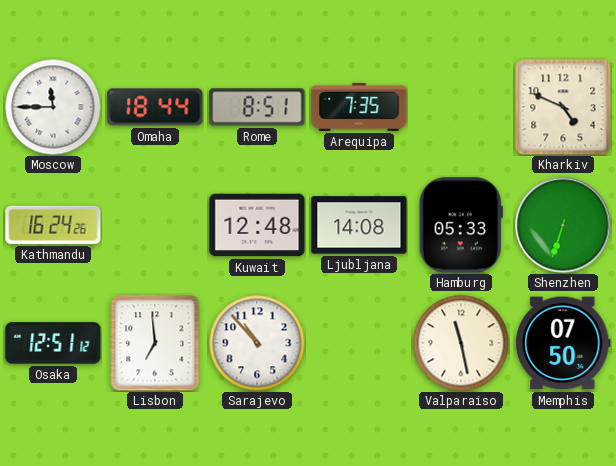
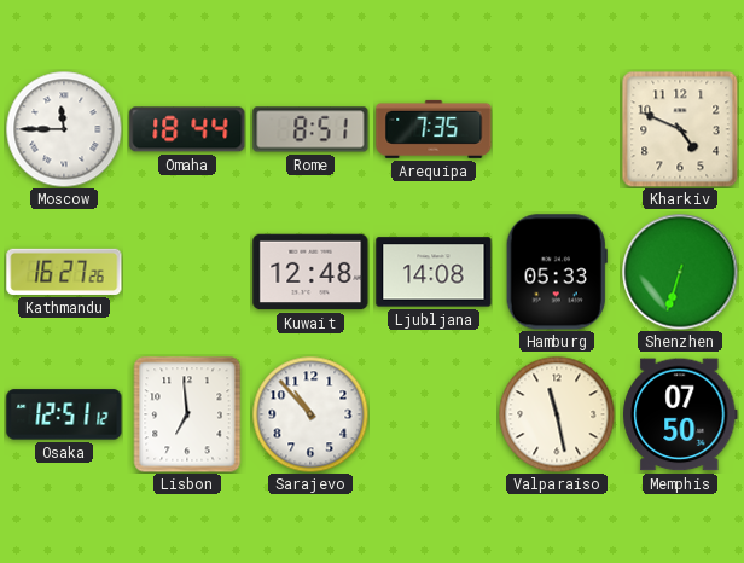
Kathmandu: 16:24 -> 16:27
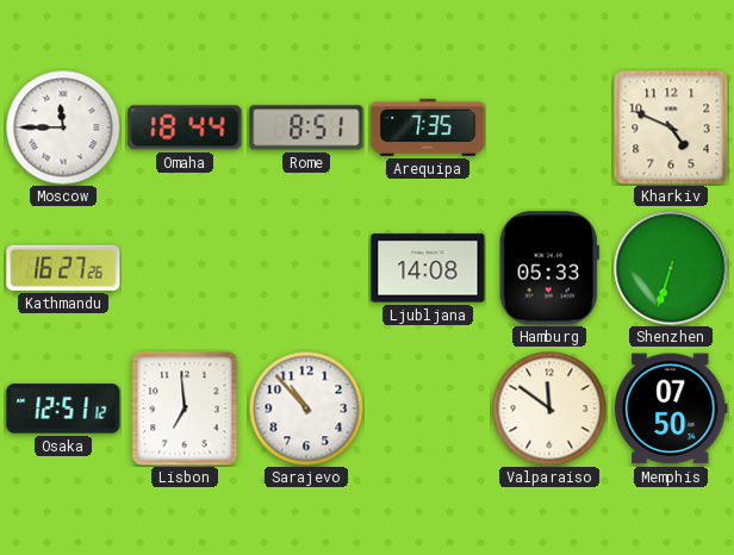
Kuwait: 12:48 -> none
Valparaiso: 11:28 -> 11:51
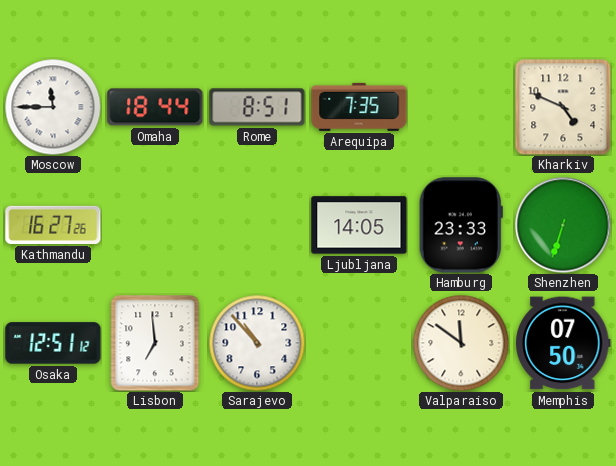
Ljubljana: 14:08 -> 14:05
Hamburg: 05:33 -> 23:33
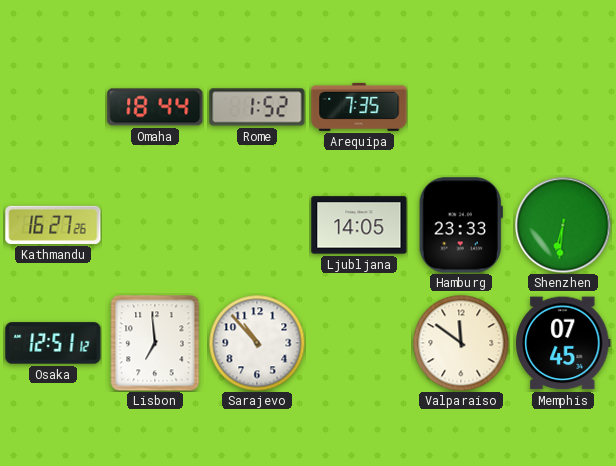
Moscow: 11:45 -> none
Rome: 8:51 -> 1:52
Kharkiv: 4:49 -> none
Shenzhen: 6:33 -> 6:31
Memphis: 07:50 -> 07:45
